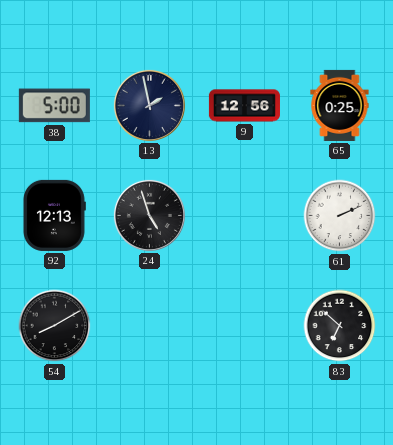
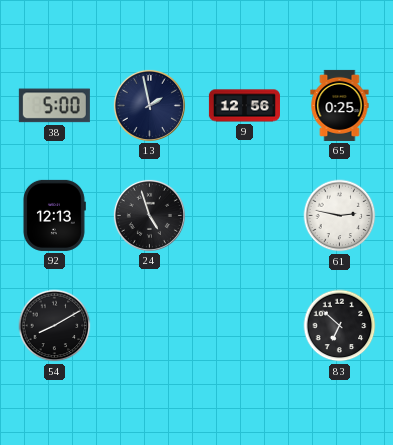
61: 2:11 -> 2:47
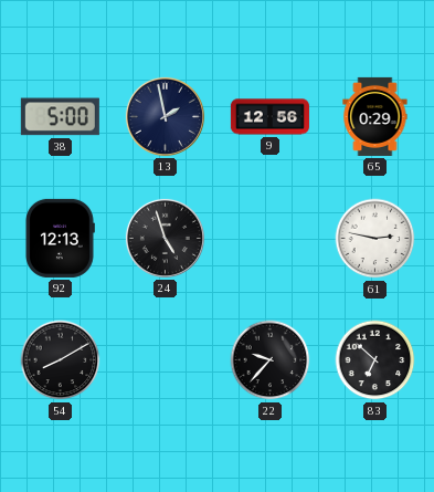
65: 0:25 -> 0:29
22: none -> 9:37
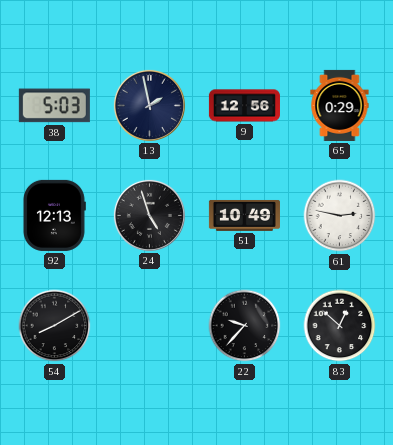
38: 5:00 -> 5:03
51: none -> 10:49
83: 6:52 -> 12:52
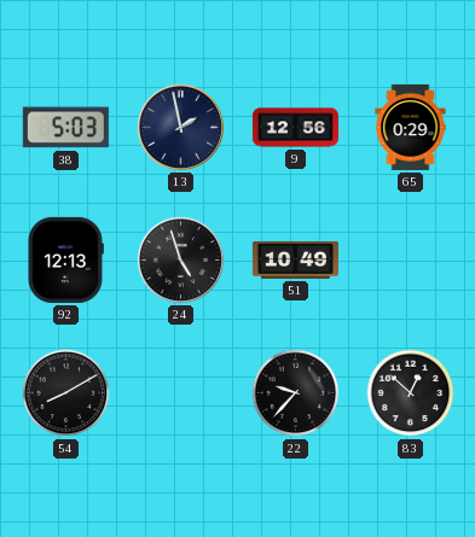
61: 2:47 -> none
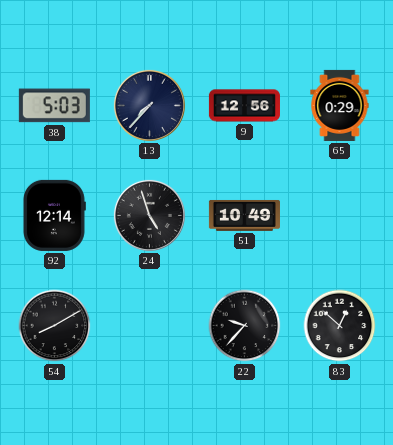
13: 1:58 -> 7:37
92: 12:13 -> 12:14
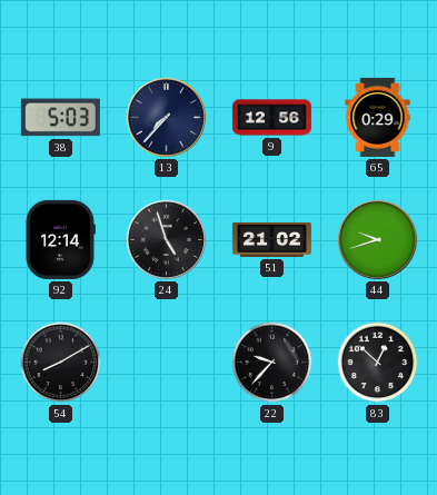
51: 10:49 -> 21:02
44: none -> 9:42
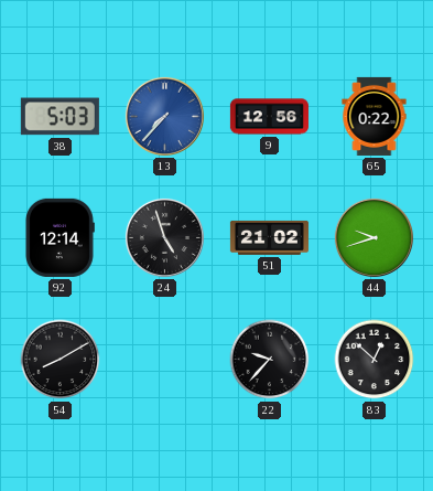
13 dial: navy -> blue
65: 0:29 -> 0:22
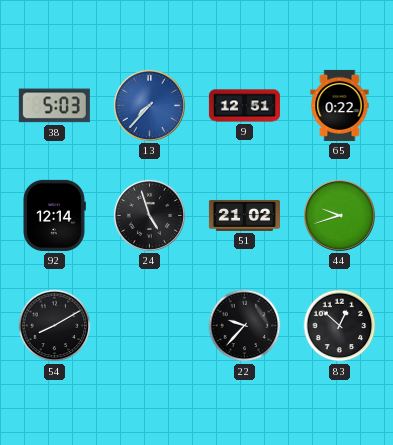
9: 12:56 -> 12:51
